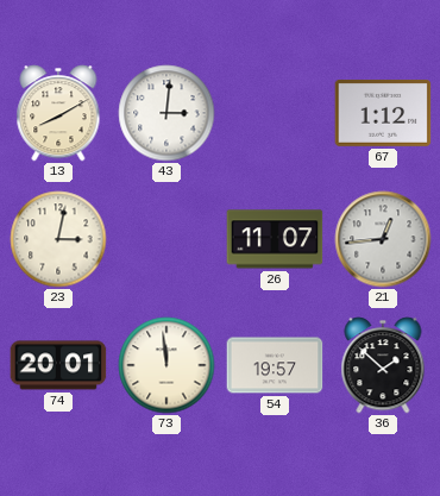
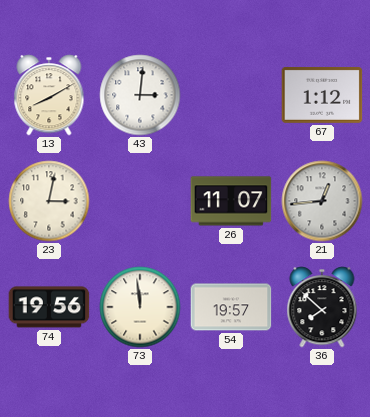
74: 20:01 -> 19:56
36: 1:52 -> 7:52
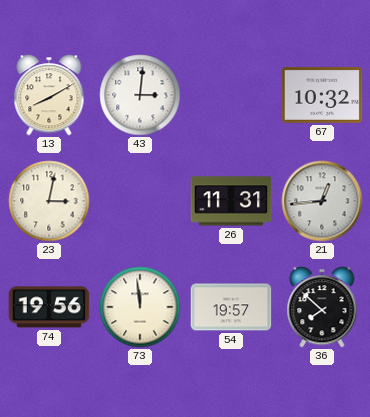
67: 1:12 -> 10:32
26: 11:07 -> 11:31
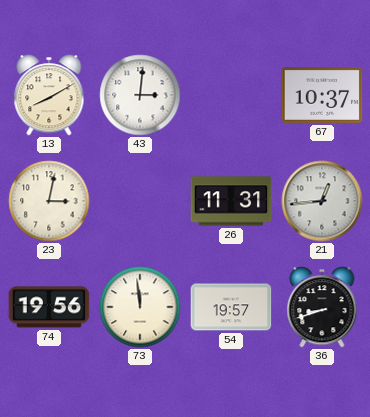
67: 10:32 -> 10:37
36: 7:52 -> 8:42
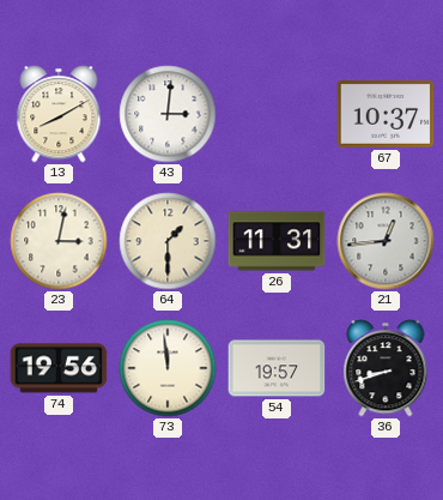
64: none -> 1:30
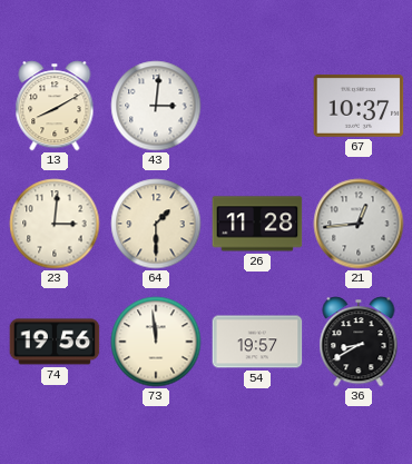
23: 3:02 -> 3:01
26: 11:31 -> 11:28
36: 8:42 -> 8:40
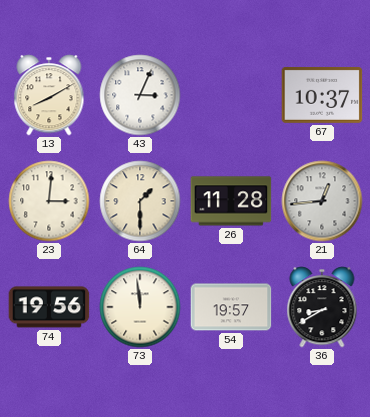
43: 3:01 -> 3:04
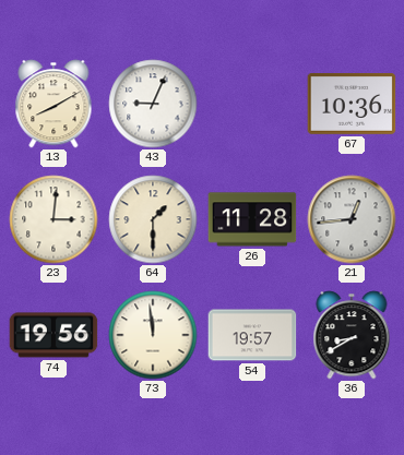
43: 3:04 -> 9:04
67: 10:37 -> 10:36
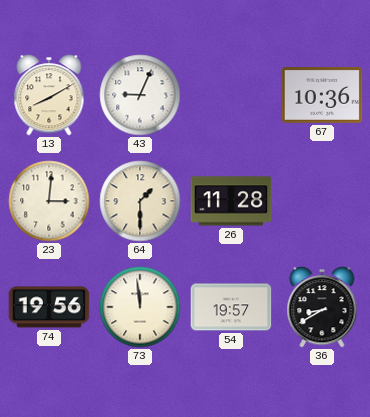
21: 12:44 -> none
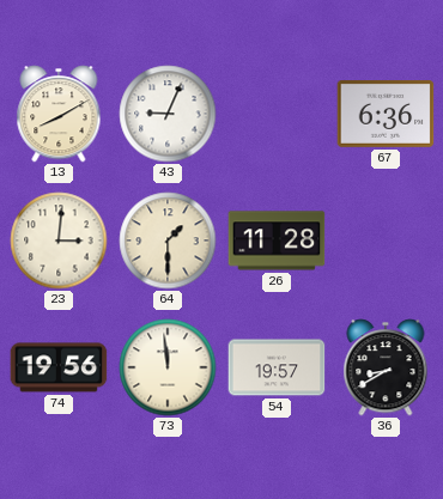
67: 10:36 -> 6:36
